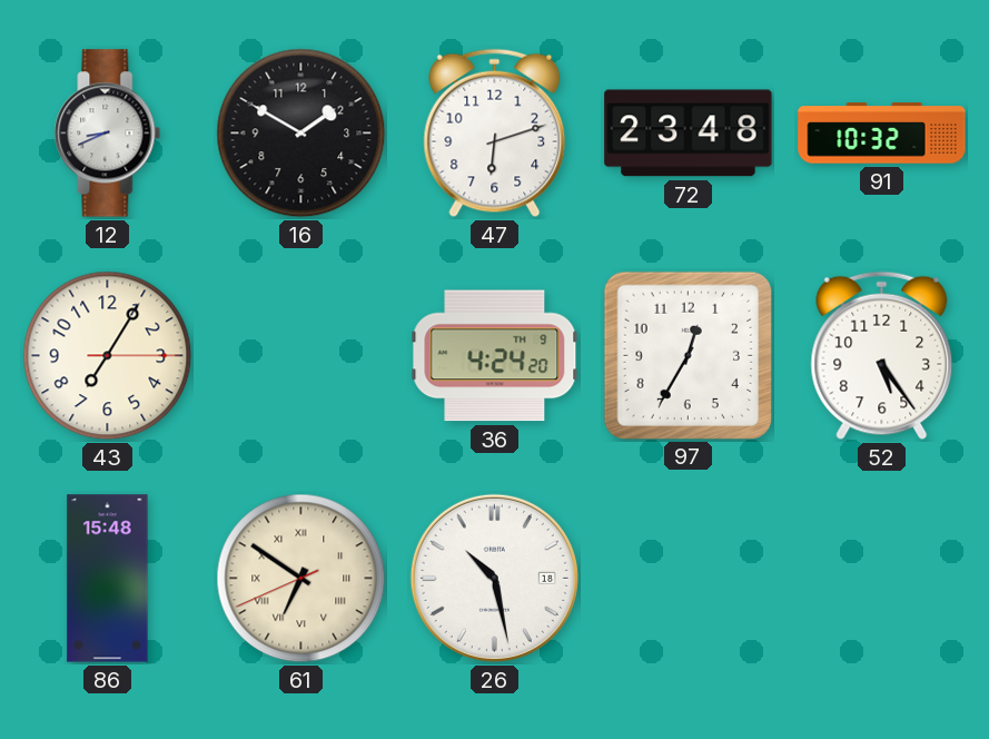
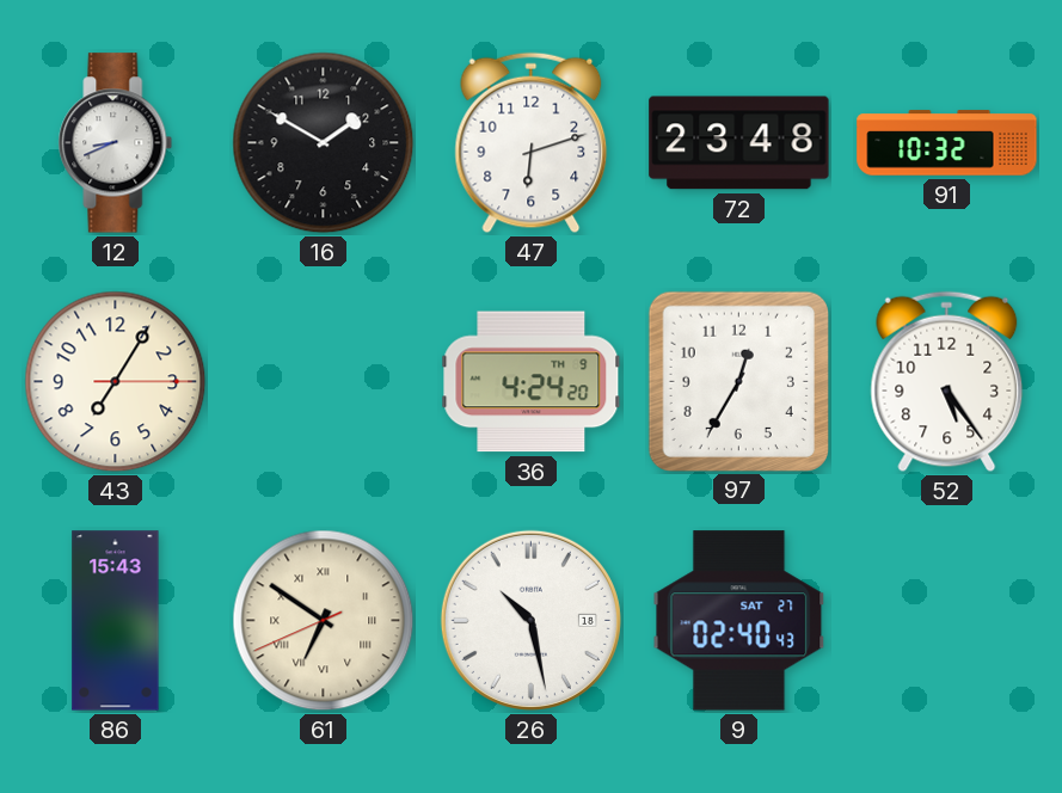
86: 15:48 -> 15:43
9: none -> 02:40
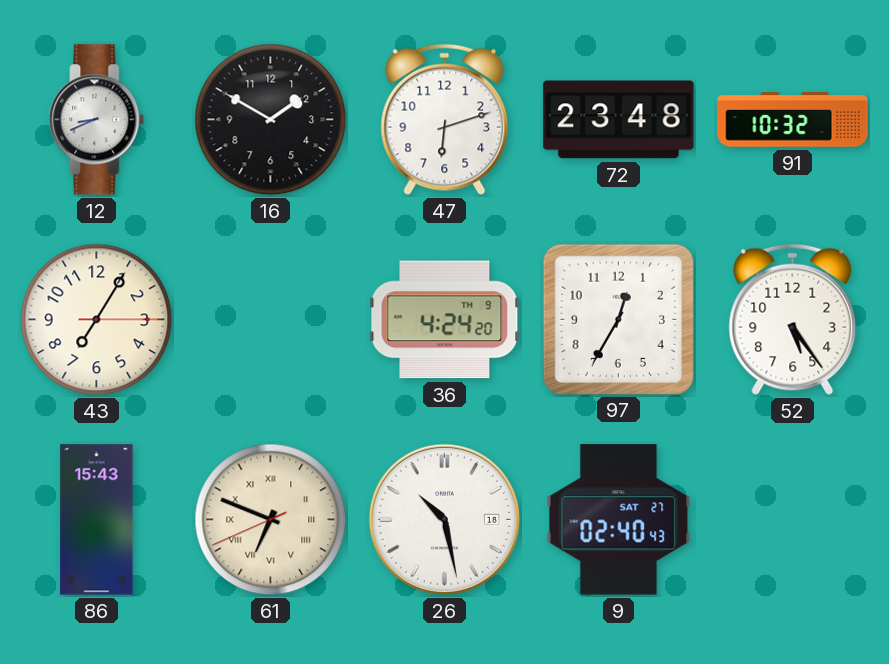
61: 6:50 -> 6:48
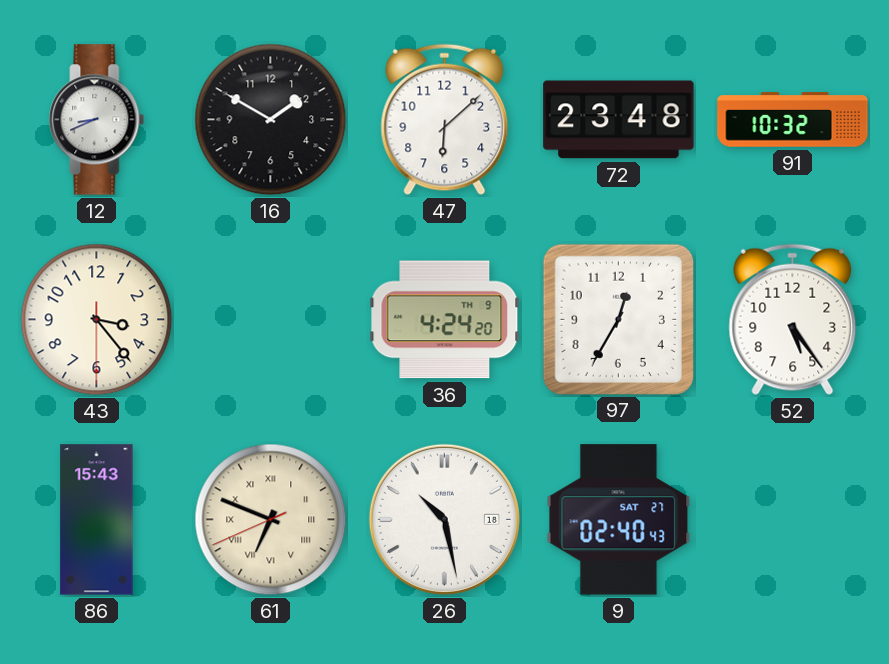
47: 6:12 -> 6:08
43: 7:05 -> 3:23
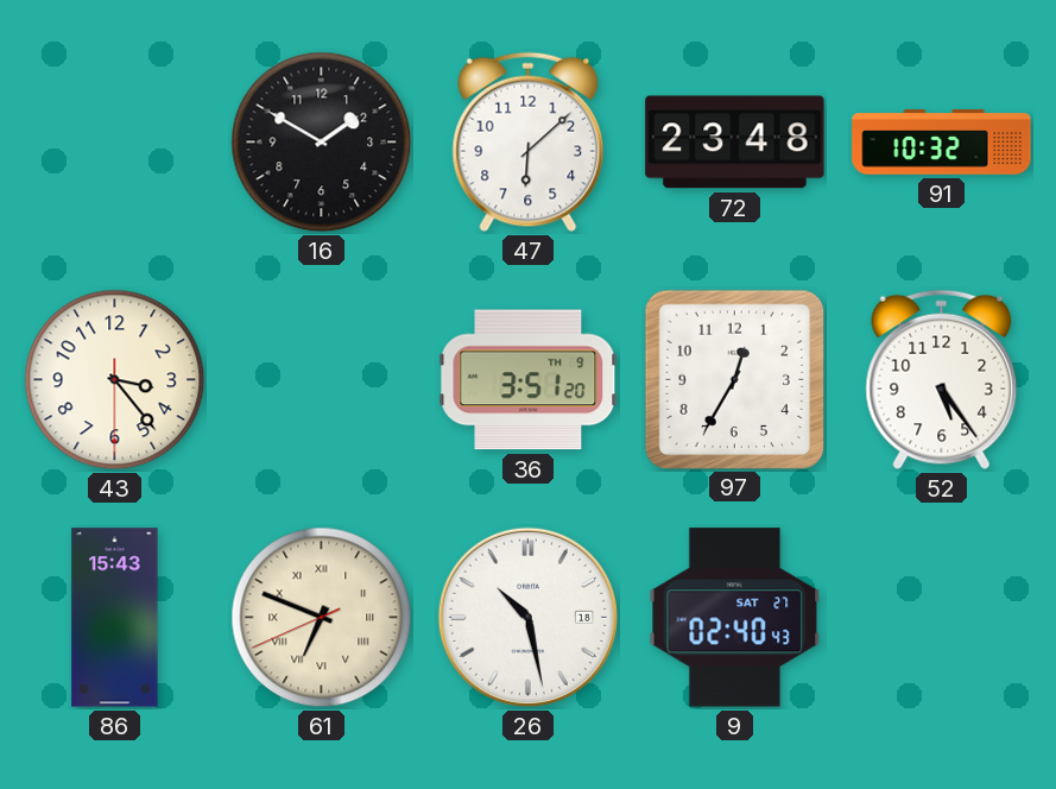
12: 8:41 -> none
36: 4:24 -> 3:51
